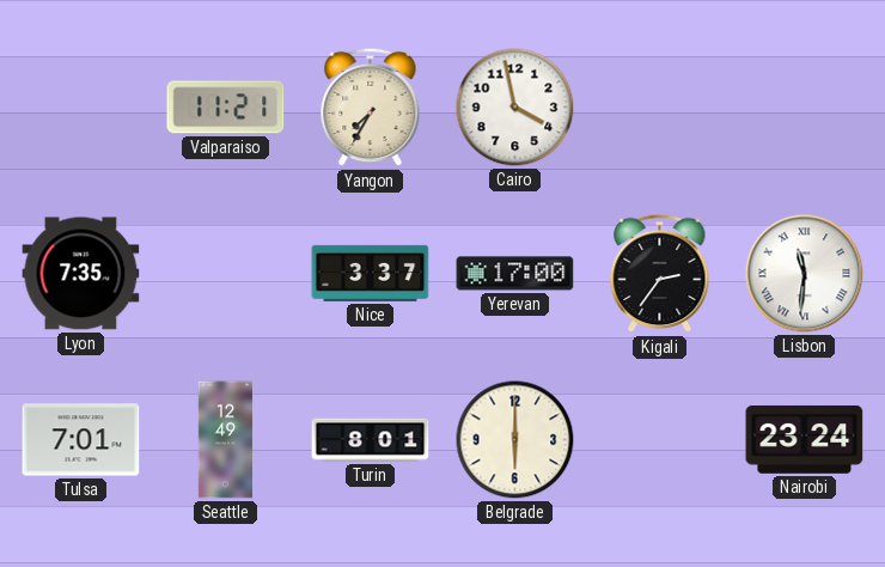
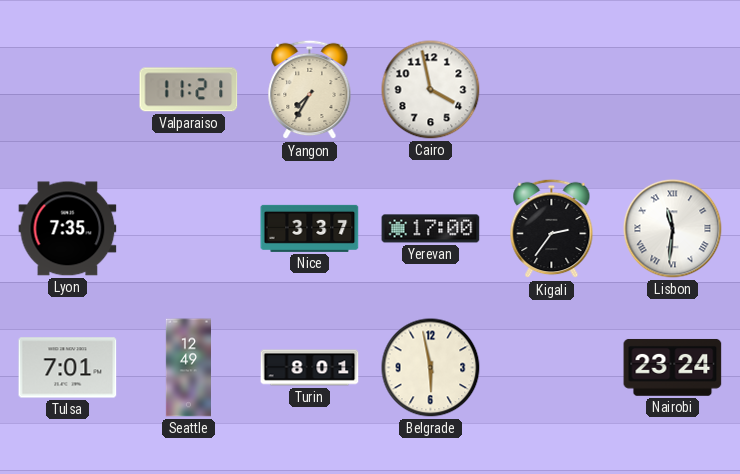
Belgrade: 6:00 -> 5:58
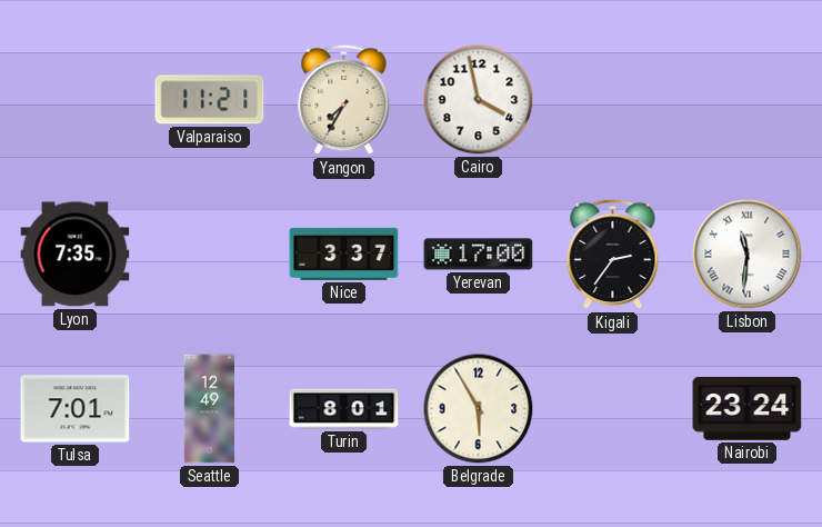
Belgrade: 5:58 -> 5:55
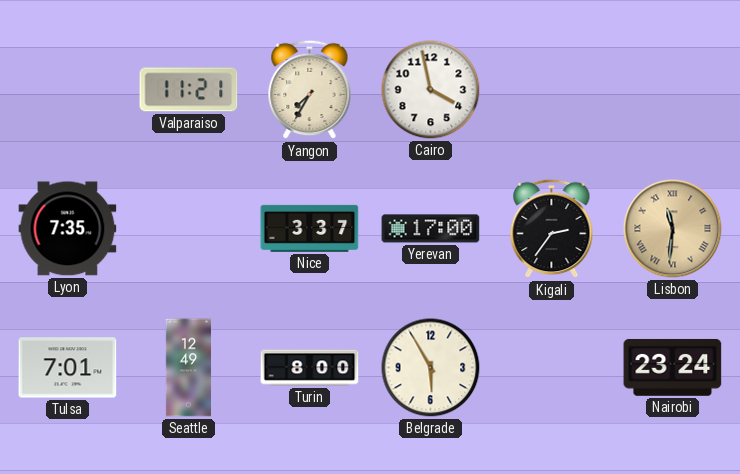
Lisbon dial: white -> champagne
Turin: 8:01 -> 8:00
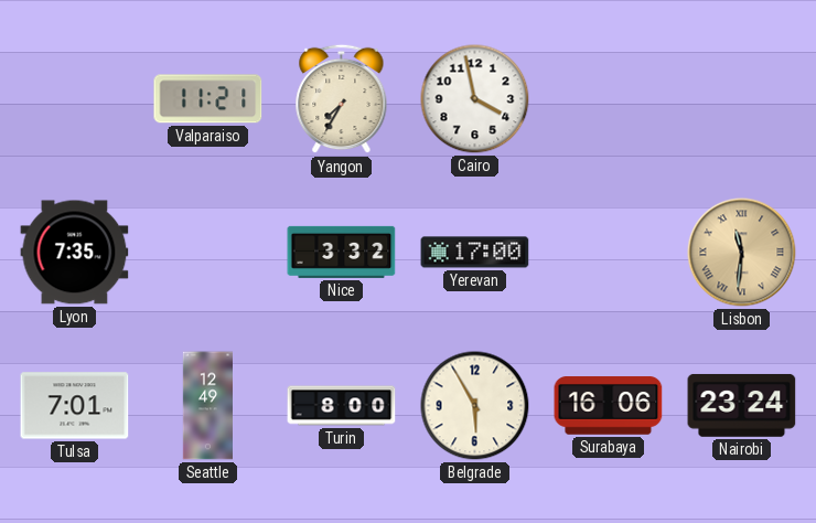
Nice: 3:37 -> 3:32
Kigali: 2:36 -> none
Surabaya: none -> 16:06
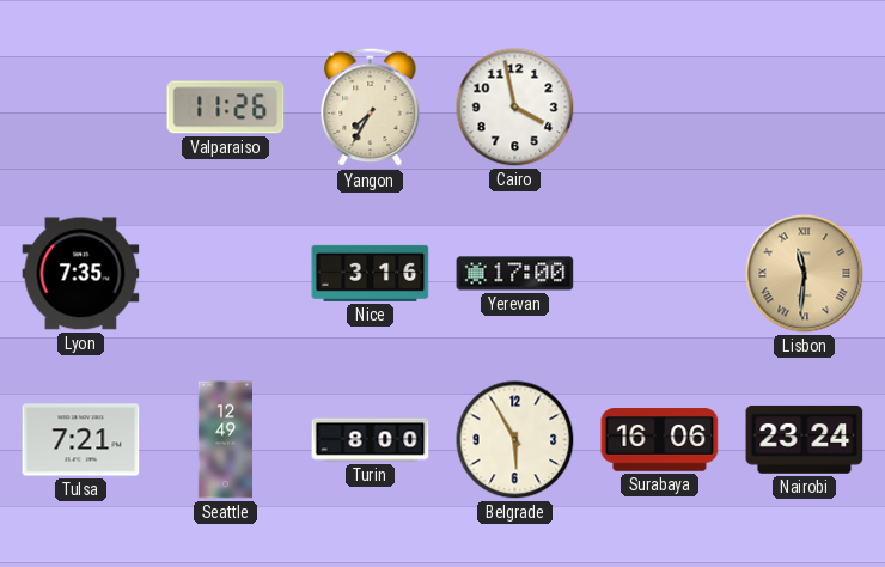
Valparaiso: 11:21 -> 11:26
Nice: 3:32 -> 3:16
Tulsa: 7:01 -> 7:21
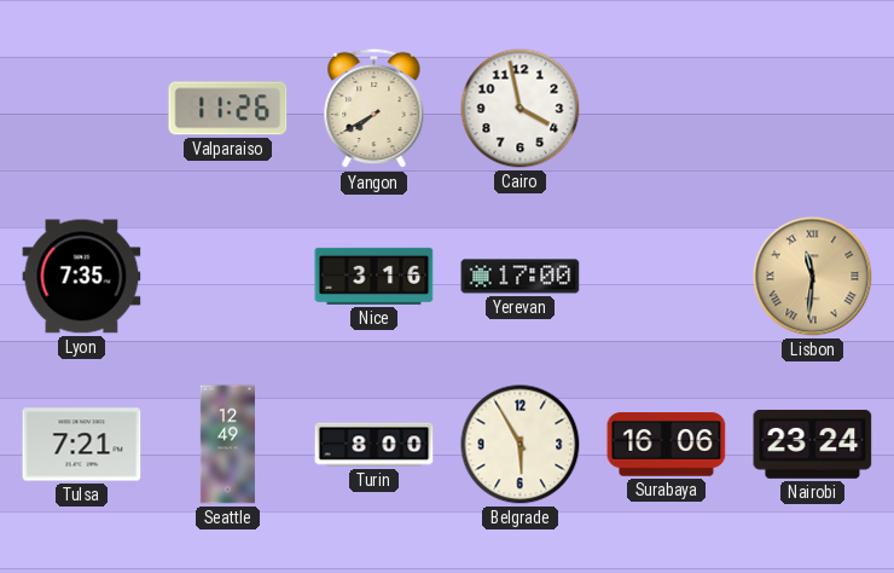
Yangon: 7:35 -> 7:40
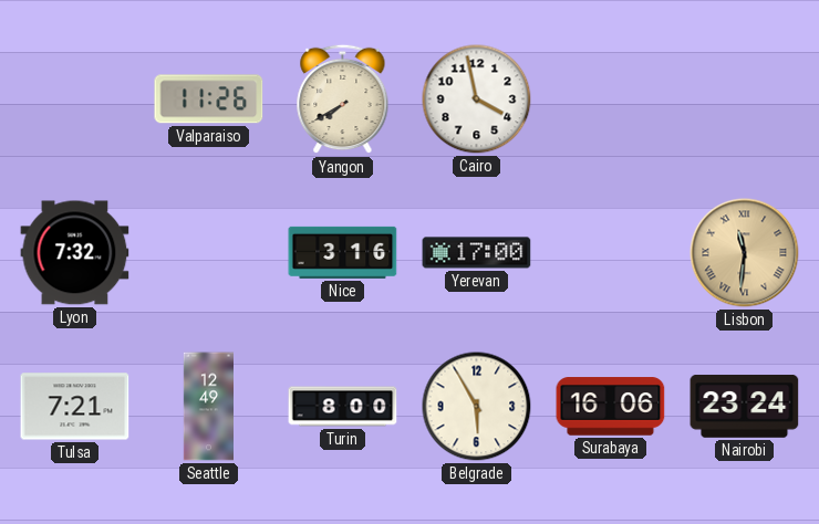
Lyon: 7:35 -> 7:32
